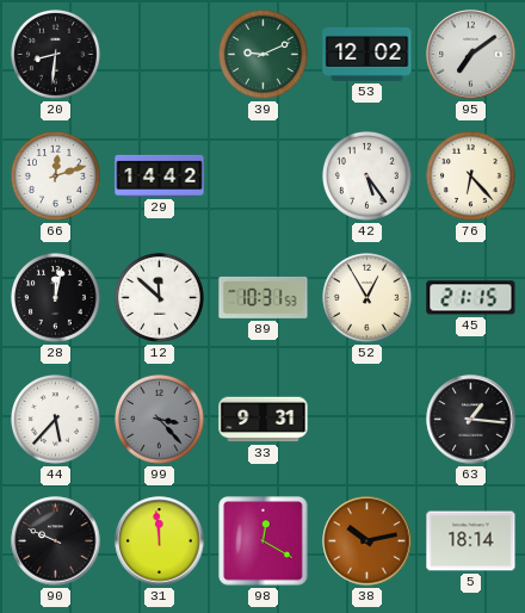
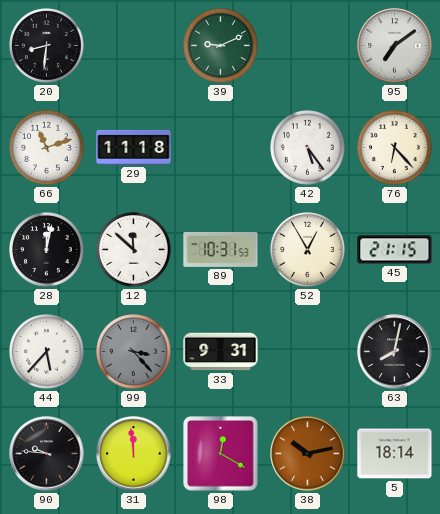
53: 12:02 -> none
66: 12:12 -> 11:12
29: 14:42 -> 11:18
63: 1:16 -> 8:02
90: 9:49 -> 9:46
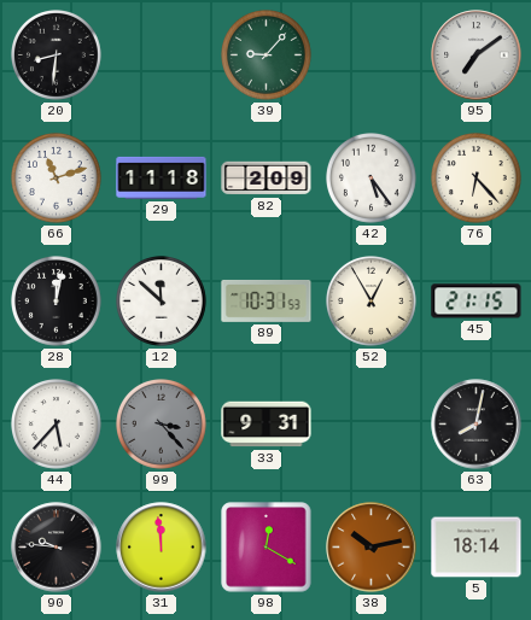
39: 9:11 -> 9:07
82: none -> 2:09
